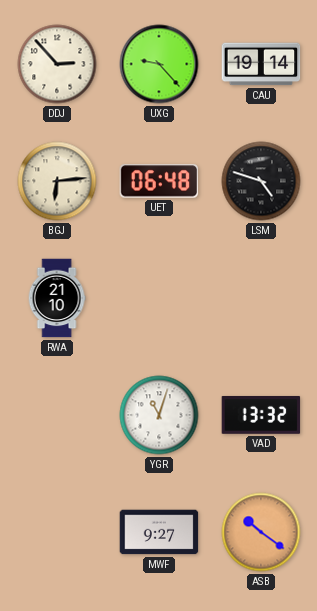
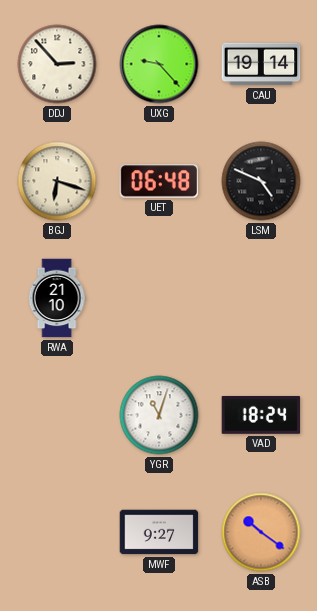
BGJ: 6:14 -> 6:18
LSM: 4:48 -> 4:49
VAD: 13:32 -> 18:24
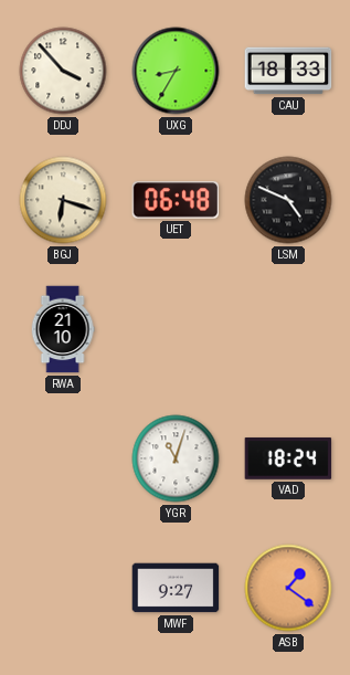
DDJ: 2:53 -> 3:53
UXG: 9:23 -> 8:35
CAU: 19:14 -> 18:33
ASB: 10:21 -> 1:21
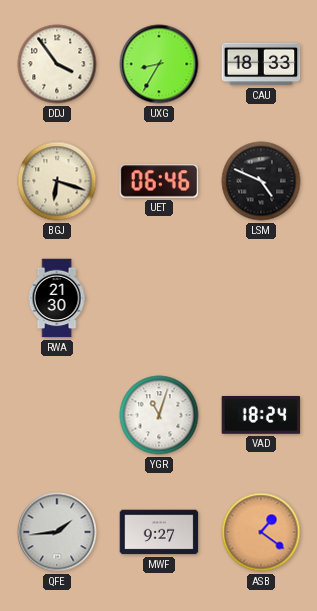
DDJ: 3:53 -> 3:54
UET: 06:48 -> 06:46
RWA: 21:10 -> 21:30
QFE: none -> 1:44
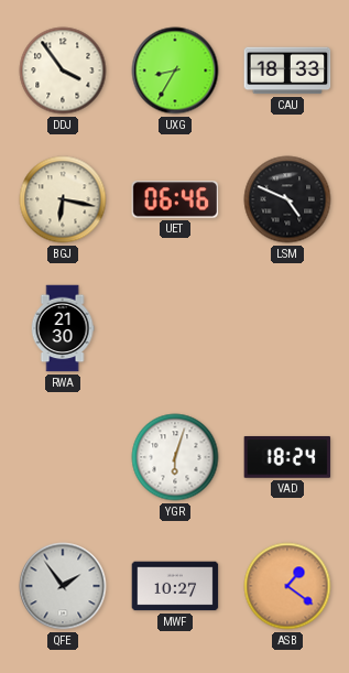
BGJ: 6:18 -> 6:17
YGR: 11:03 -> 6:03
QFE: 1:44 -> 1:54
MWF: 9:27 -> 10:27
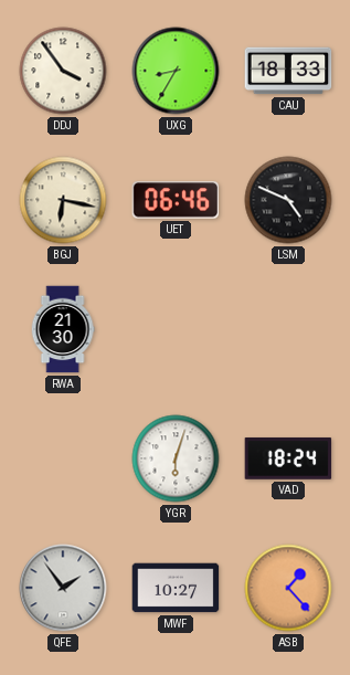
ASB: 1:21 -> 1:23
